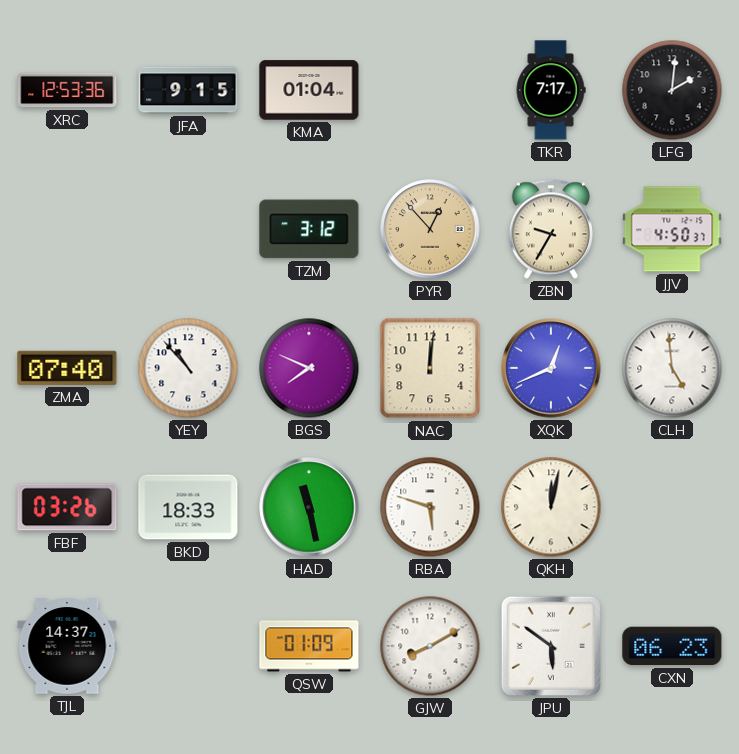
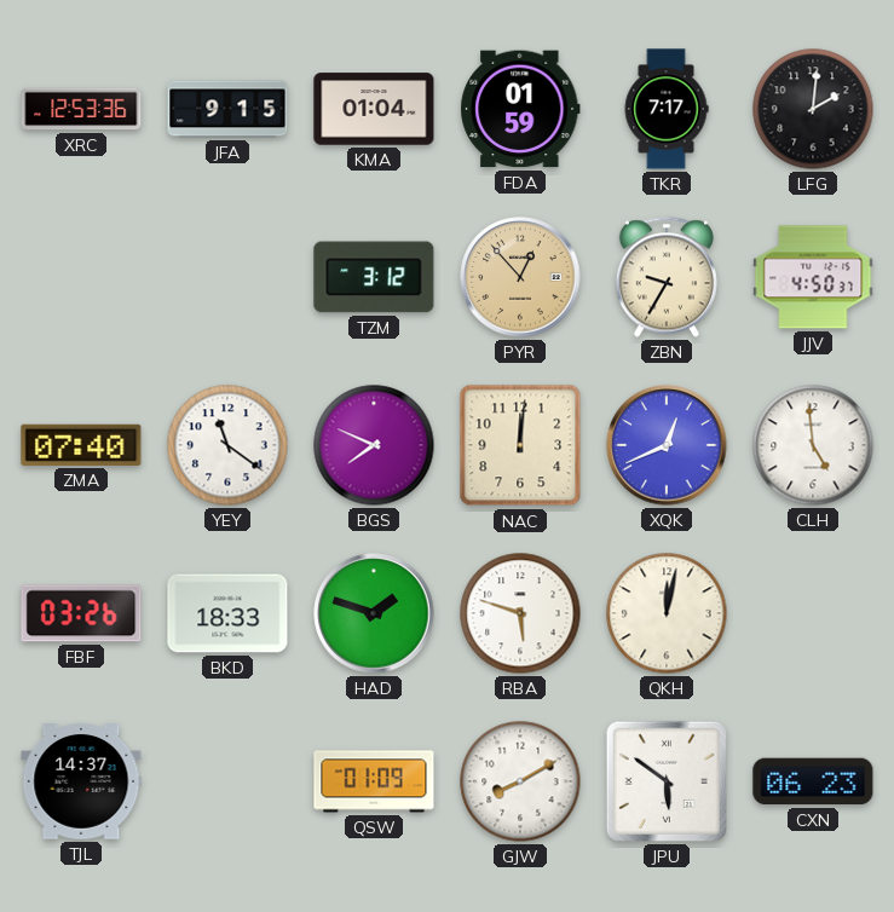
FDA: none -> 01:59
YEY: 10:53 -> 11:21
HAD: 11:28 -> 1:48
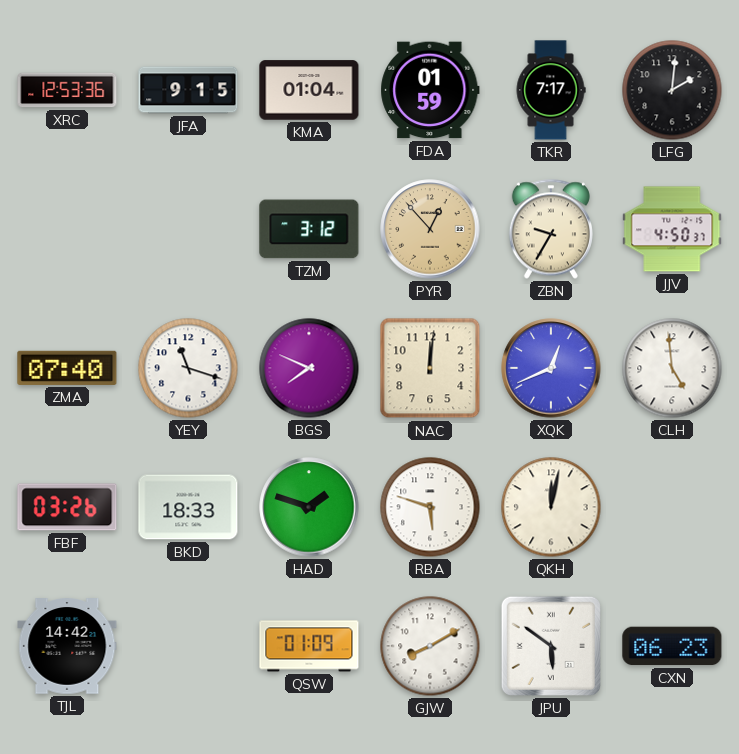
YEY: 11:21 -> 11:18
TJL: 14:37 -> 14:42
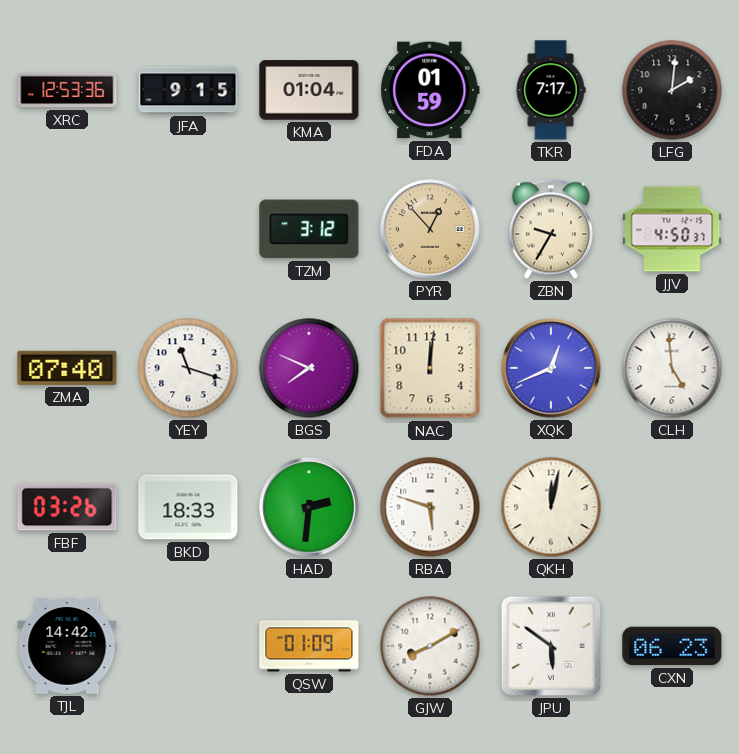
HAD: 1:48 -> 2:31
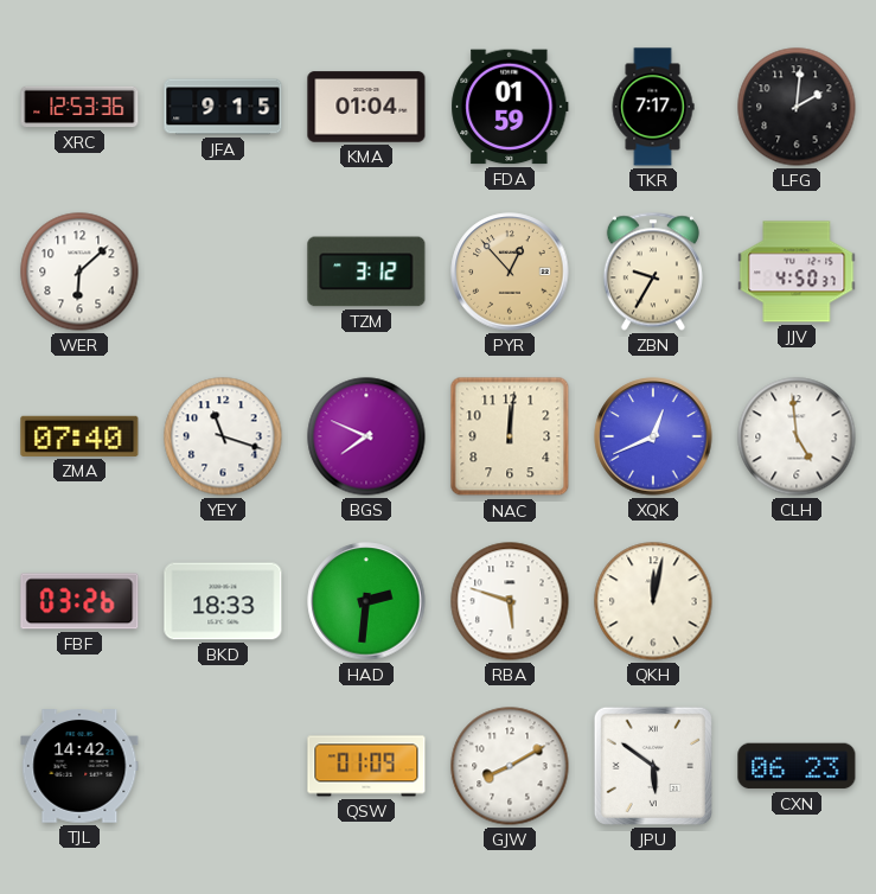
WER: none -> 6:08
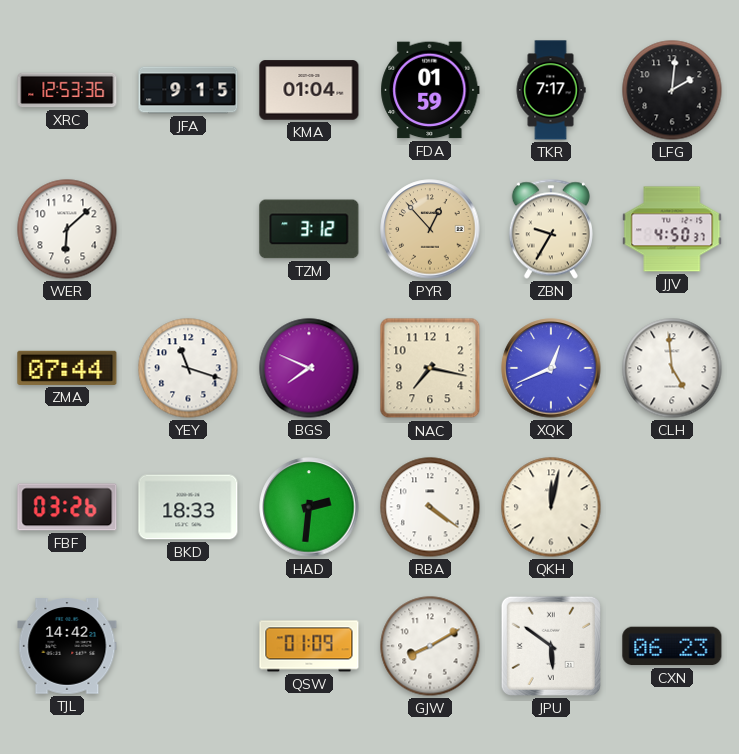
ZMA: 07:40 -> 07:44
NAC: 12:01 -> 7:17
RBA: 5:48 -> 4:21
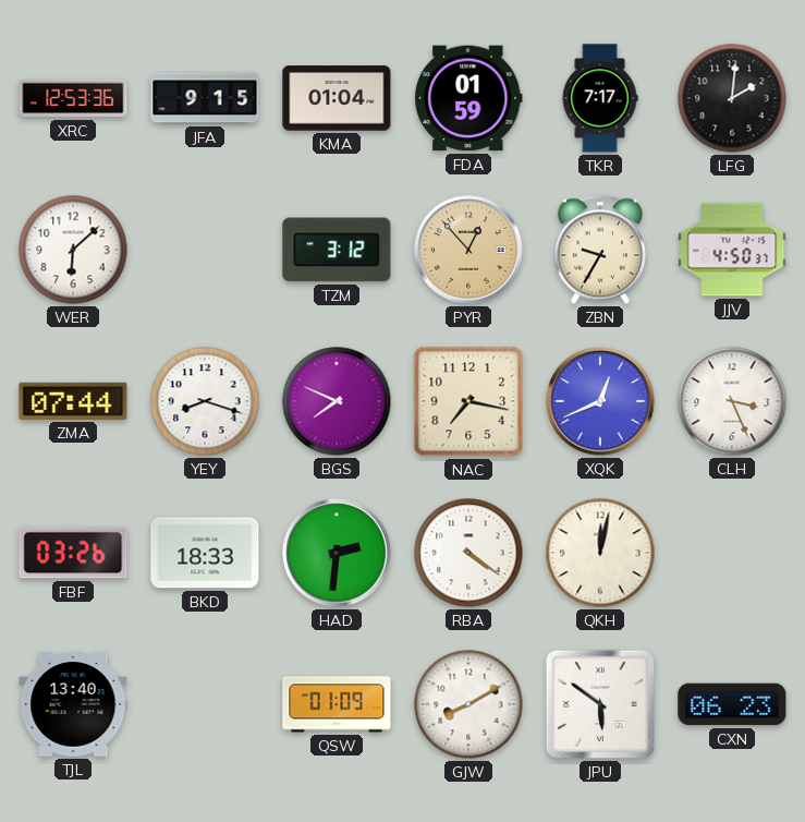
YEY: 11:18 -> 8:18
CLH: 4:59 -> 3:26
TJL: 14:42 -> 13:40
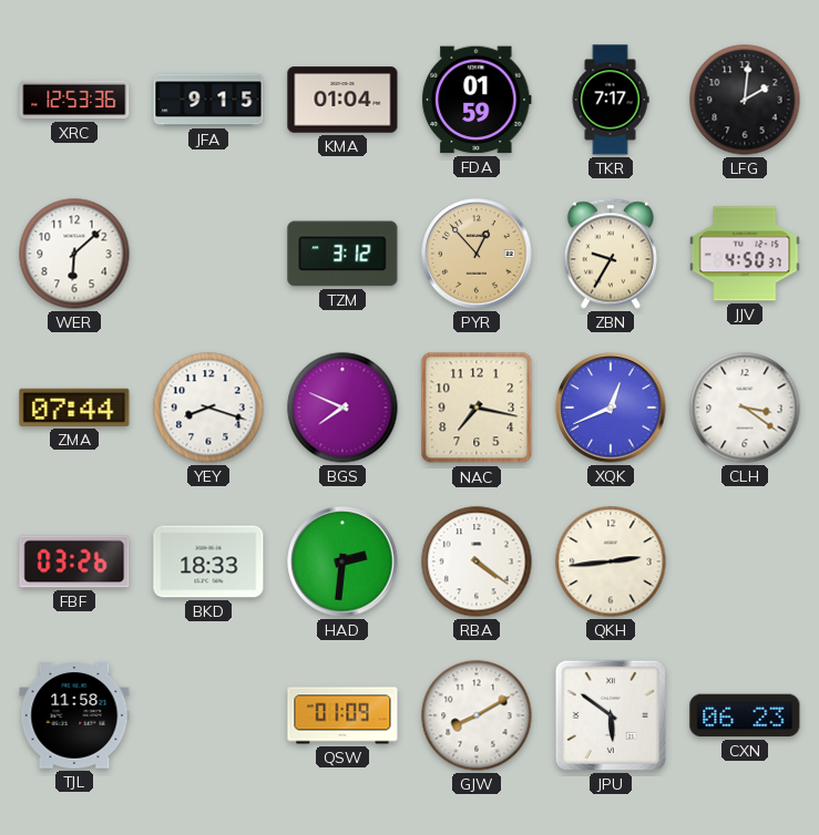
CLH: 3:26 -> 3:21
QKH: 12:02 -> 2:44
TJL: 13:40 -> 11:58
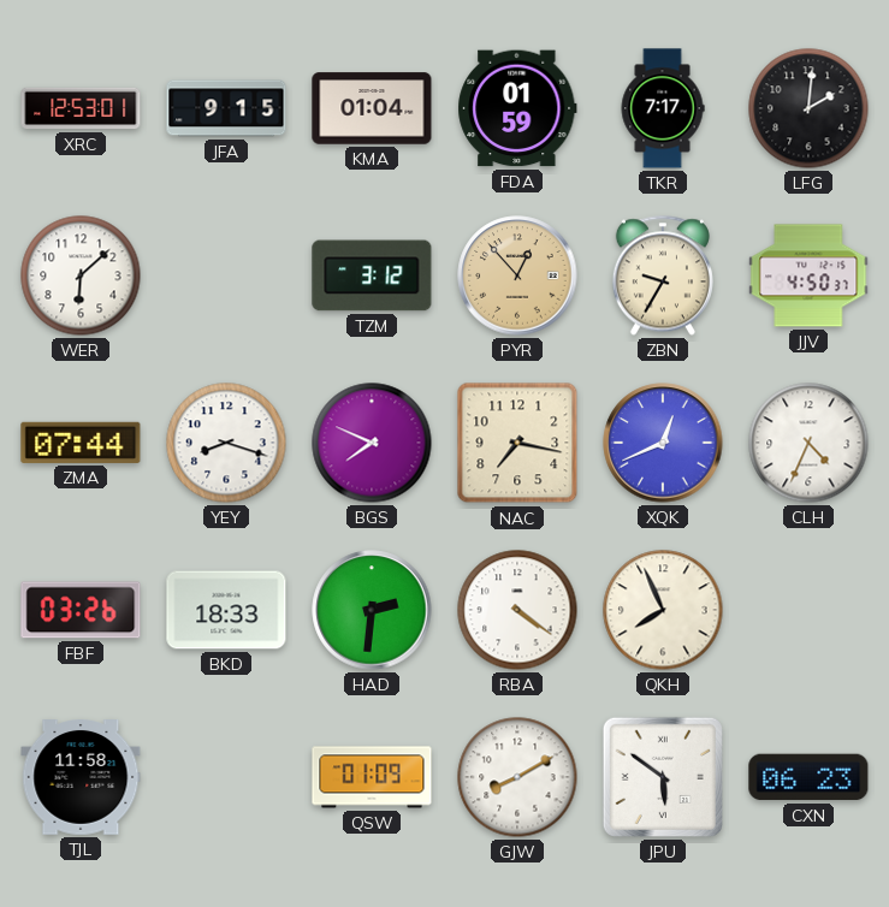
XRC: 12:53:36 -> 12:53:01
CLH: 3:21 -> 4:34
QKH: 2:44 -> 7:56
